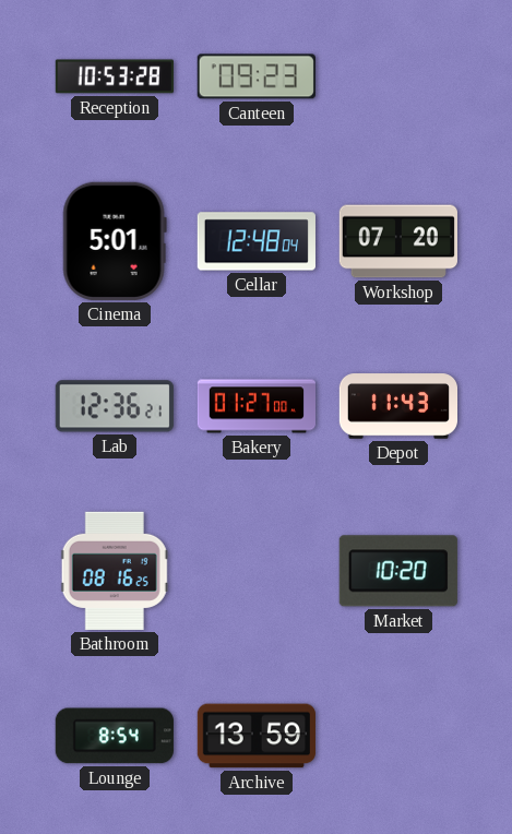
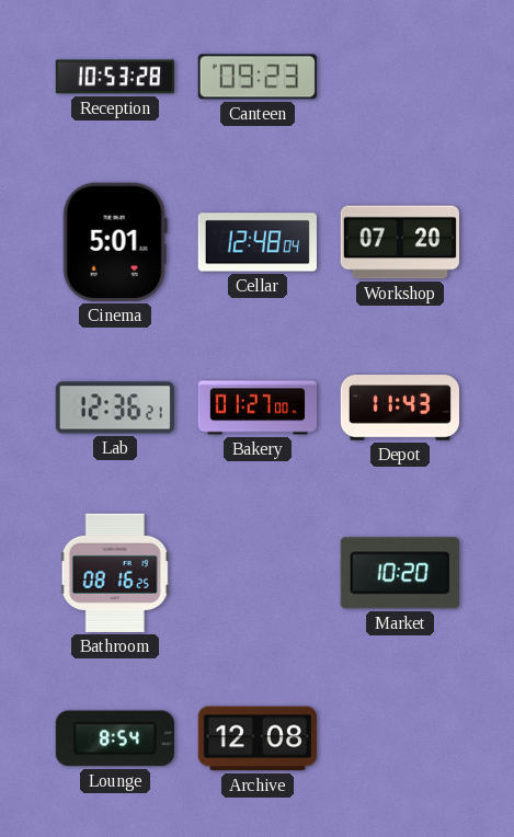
Archive: 13:59 -> 12:08
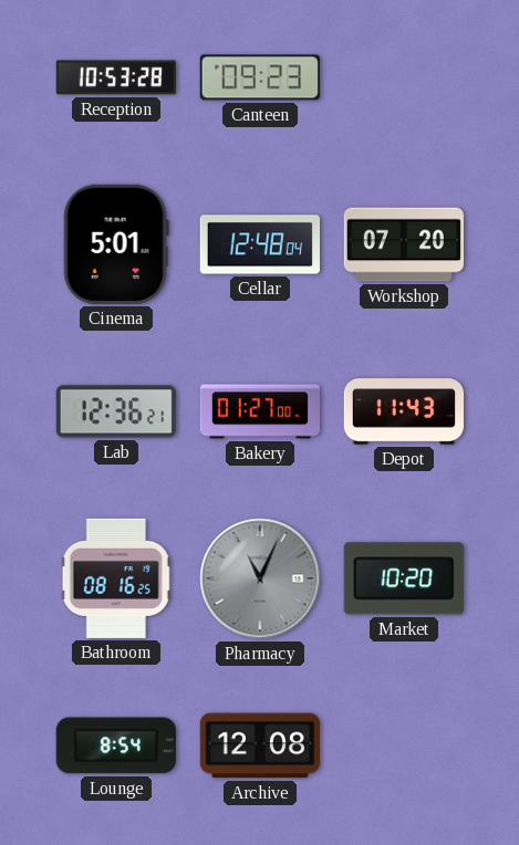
Pharmacy: none -> 11:04
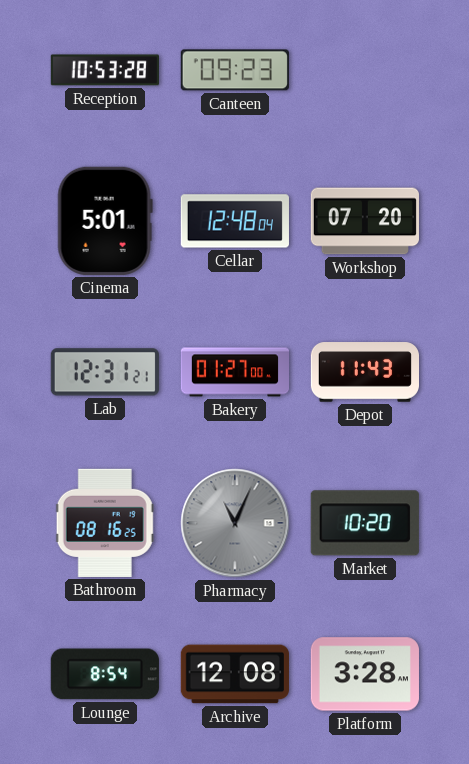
Lab: 12:36 -> 12:31
Platform: none -> 3:28
